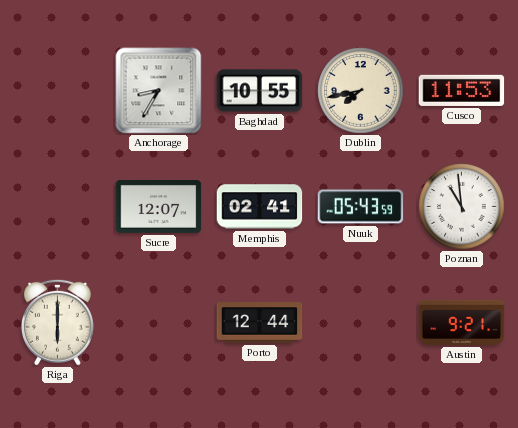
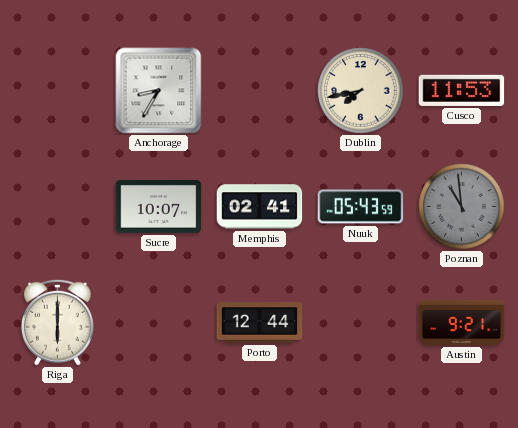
Baghdad: 10:55 -> none
Sucre: 12:07 -> 10:07
Poznan dial: white -> grey
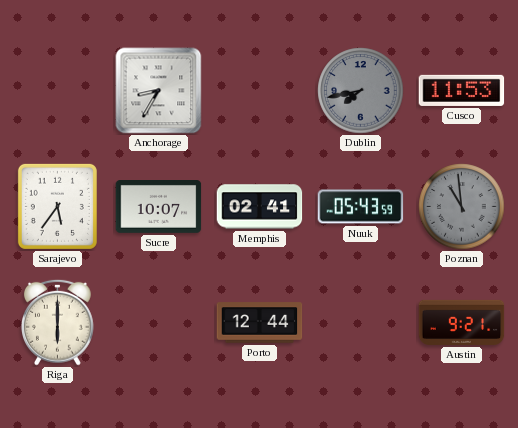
Dublin dial: cream -> grey
Sarajevo: none -> 5:36
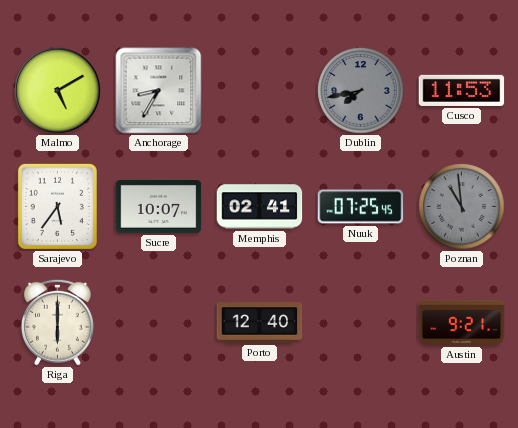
Malmo: none -> 5:10
Nuuk: 05:43 -> 07:25
Porto: 12:44 -> 12:40
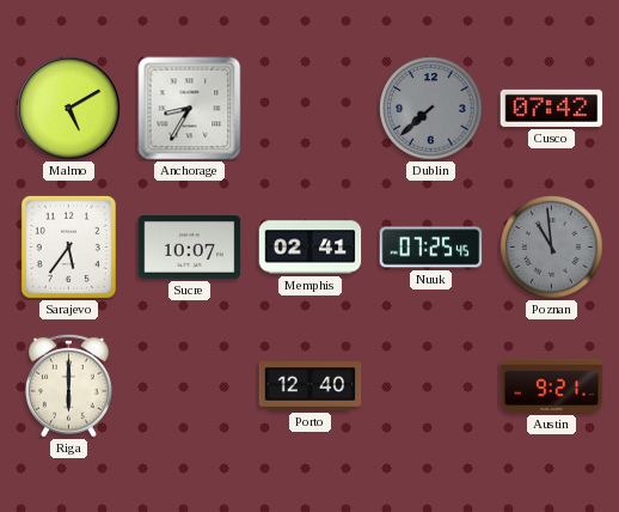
Dublin: 7:43 -> 7:38
Cusco: 11:53 -> 07:42
